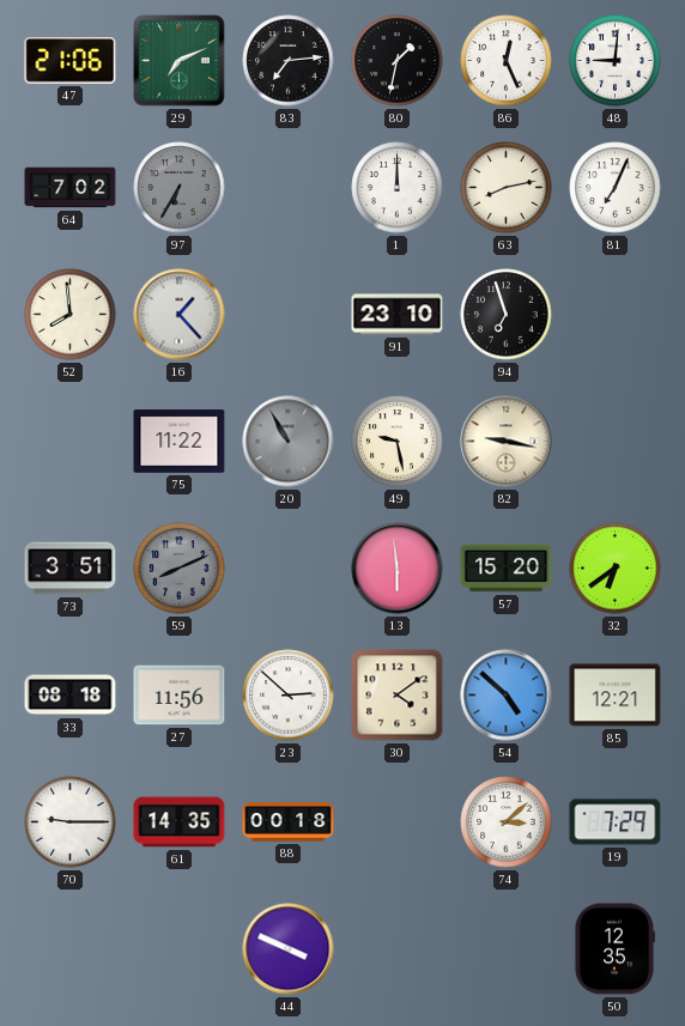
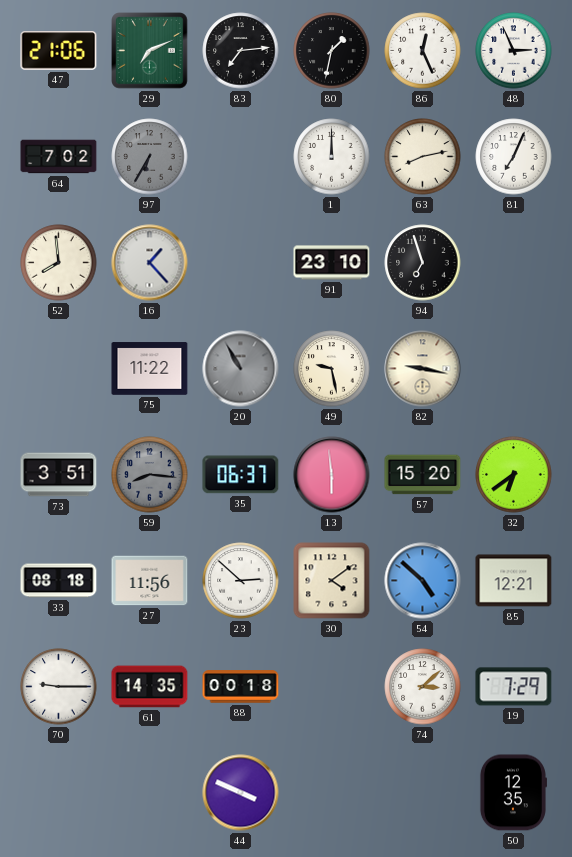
48: 9:01 -> 2:56
59: 8:11 -> 8:16
35: none -> 06:37
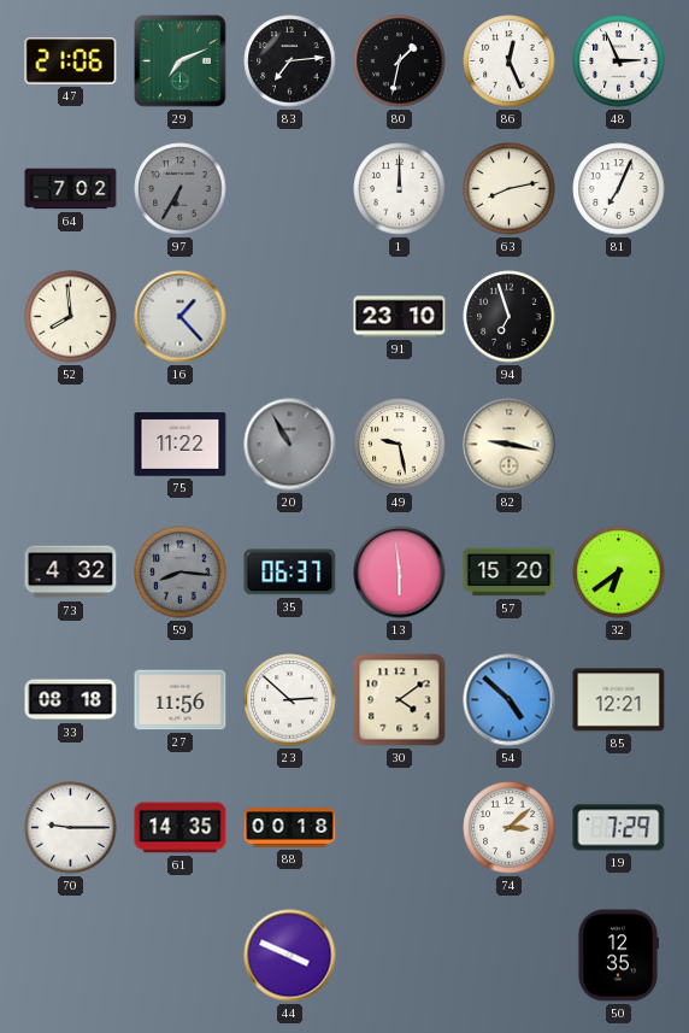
73: 3:51 -> 4:32
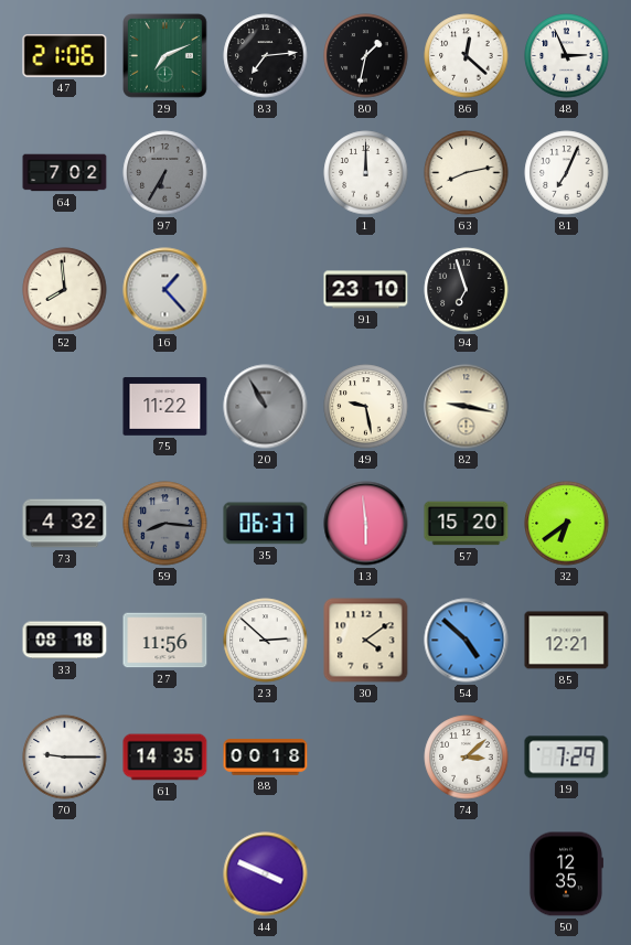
86: 12:26 -> 12:22
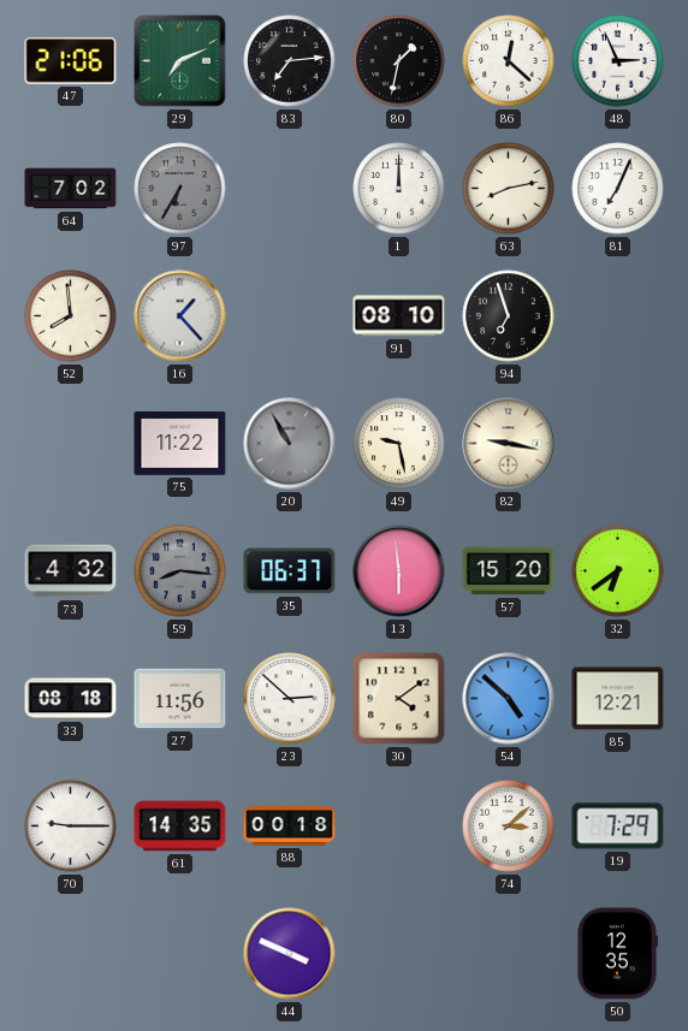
91: 23:10 -> 08:10
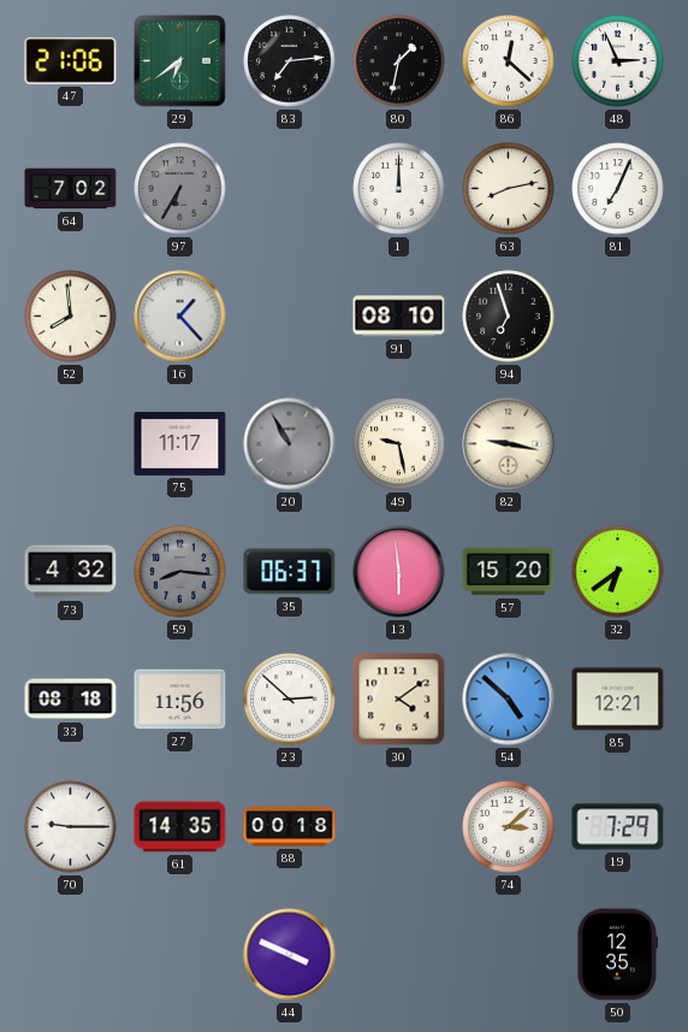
29: 7:11 -> 6:39
75: 11:22 -> 11:17
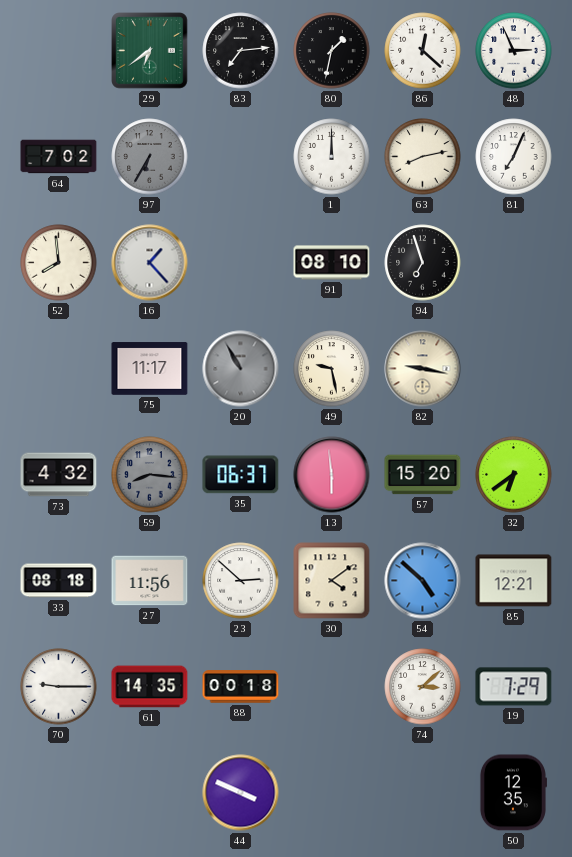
47: 21:06 -> none
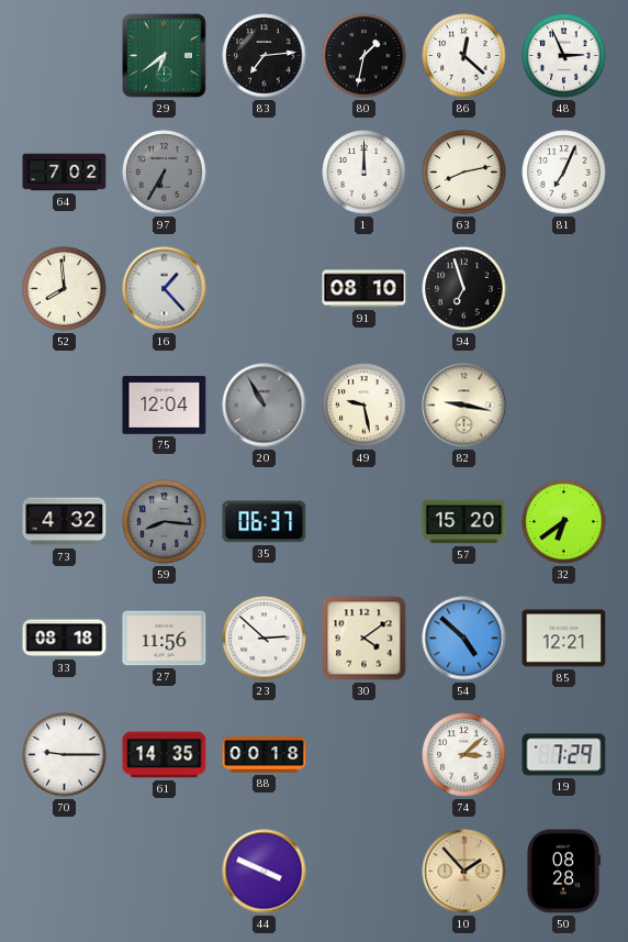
75: 11:17 -> 12:04
13: 5:59 -> none
10: none -> 1:53
50: 12:35 -> 08:28
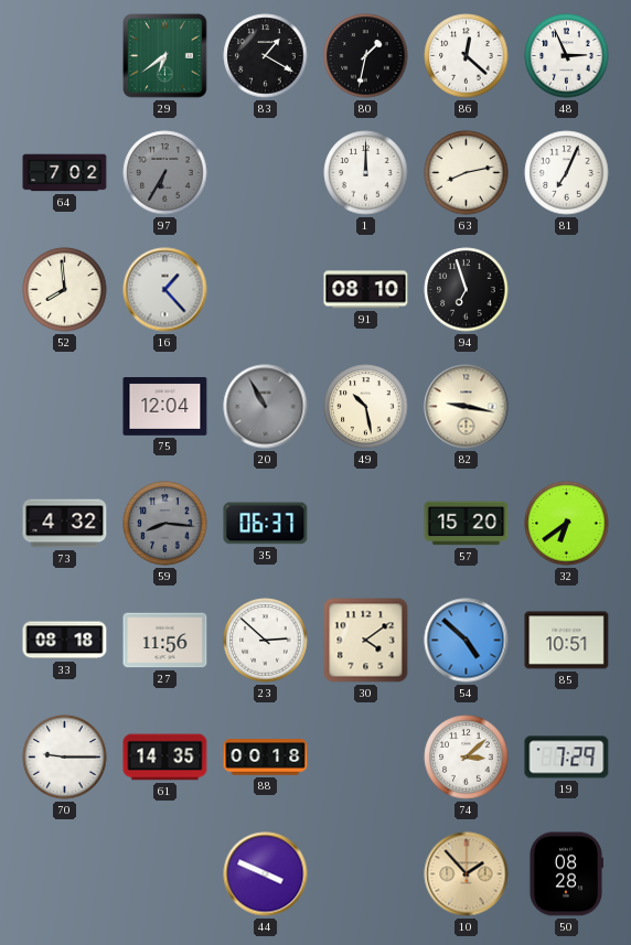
83: 7:14 -> 1:20
49: 9:28 -> 10:28
85: 12:21 -> 10:51
